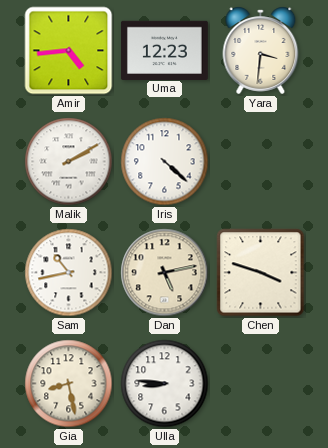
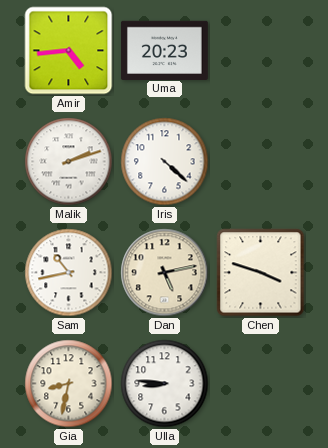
Uma: 12:23 -> 20:23
Yara: 3:31 -> none
Malik: 2:10 -> 2:12
Gia: 8:28 -> 8:32
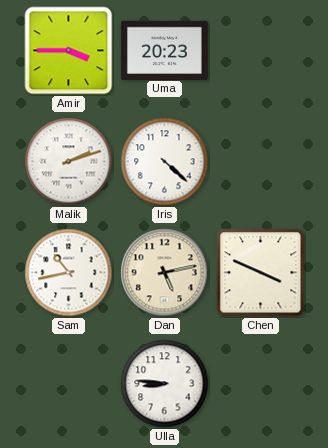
Amir: 4:44 -> 3:45
Chen: 3:48 -> 3:49
Gia: 8:32 -> none
